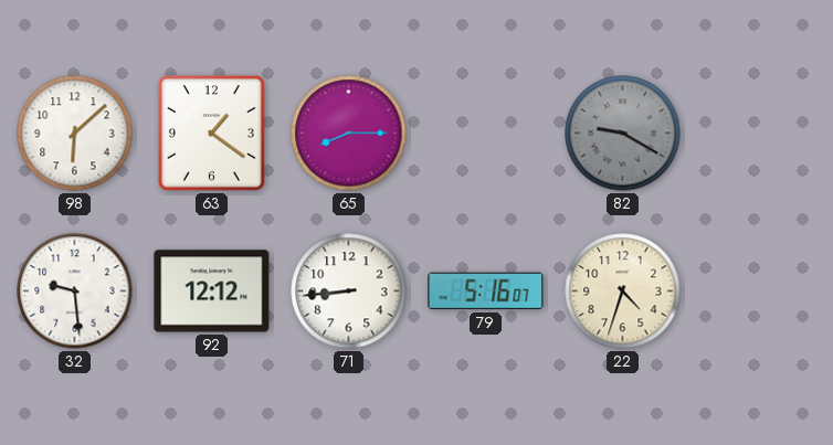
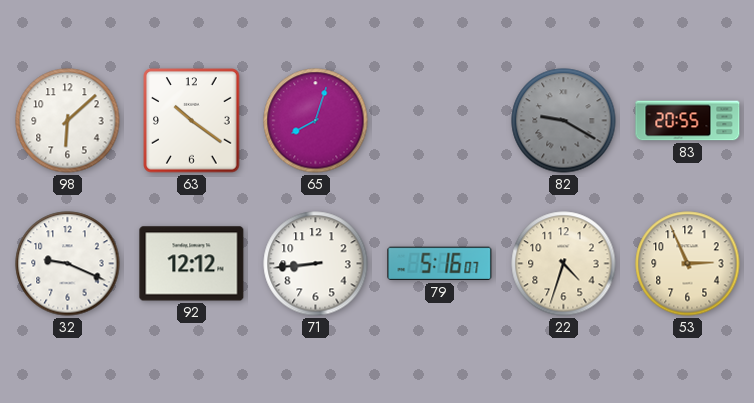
63: 1:21 -> 10:21
65: 8:15 -> 8:03
83: none -> 20:55
32: 9:29 -> 9:19
53: none -> 2:56
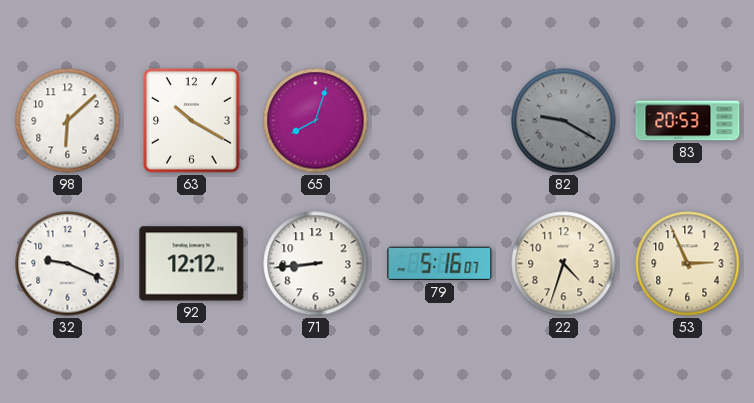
63: 10:21 -> 10:20
83: 20:55 -> 20:53
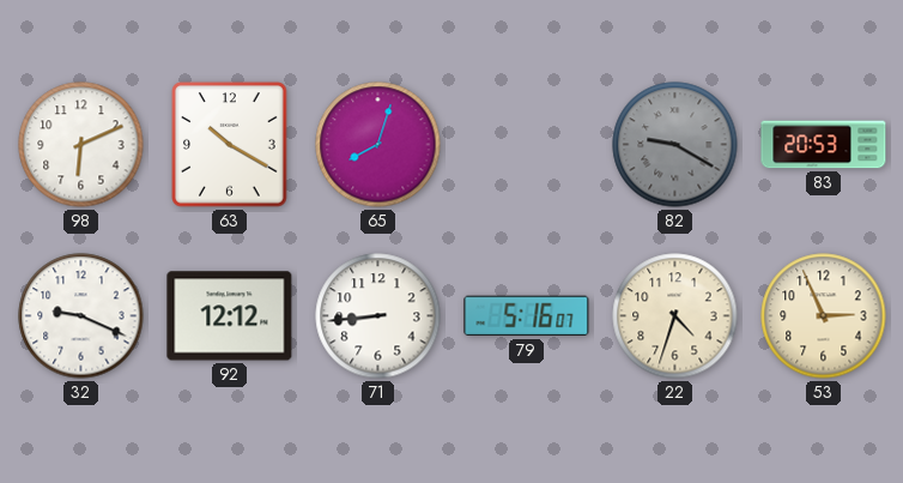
98: 6:08 -> 6:11
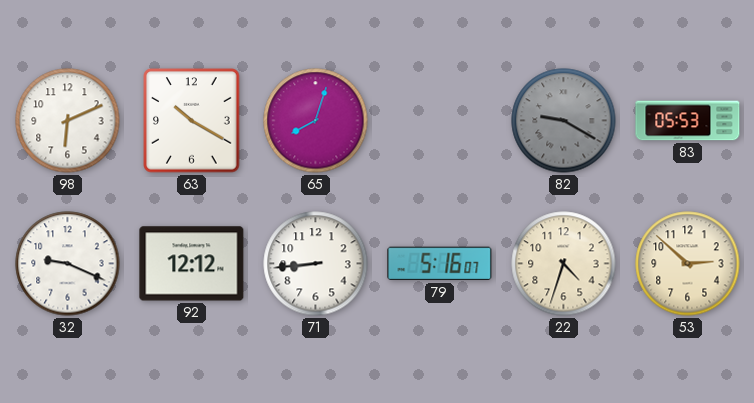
83: 20:53 -> 05:53
53: 2:56 -> 2:52
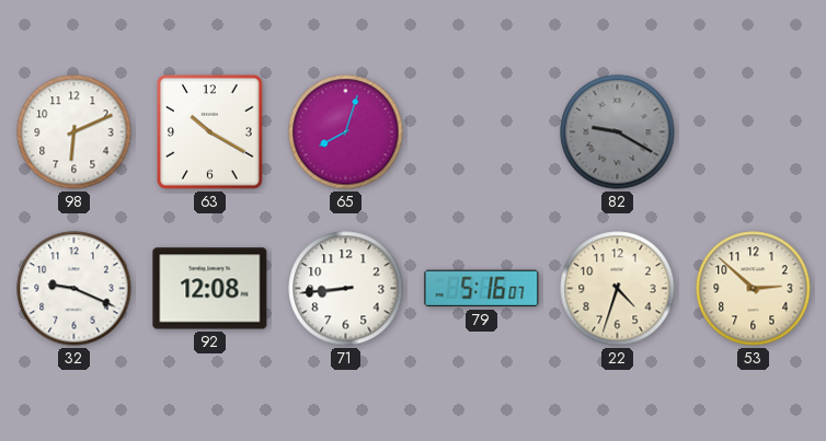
83: 05:53 -> none
92: 12:12 -> 12:08
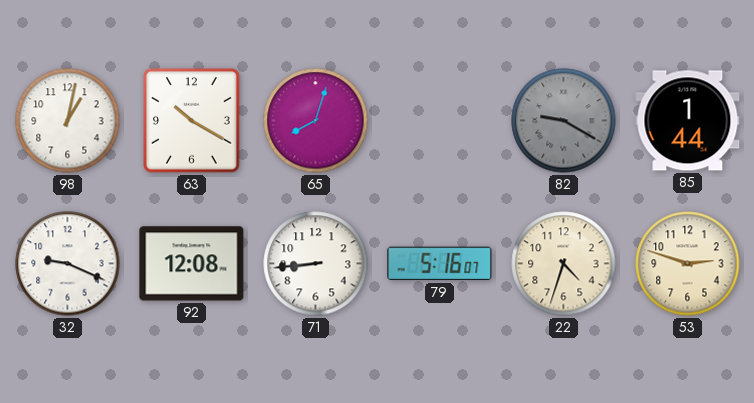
98: 6:11 -> 1:02
85: none -> 1:44
53: 2:52 -> 2:48
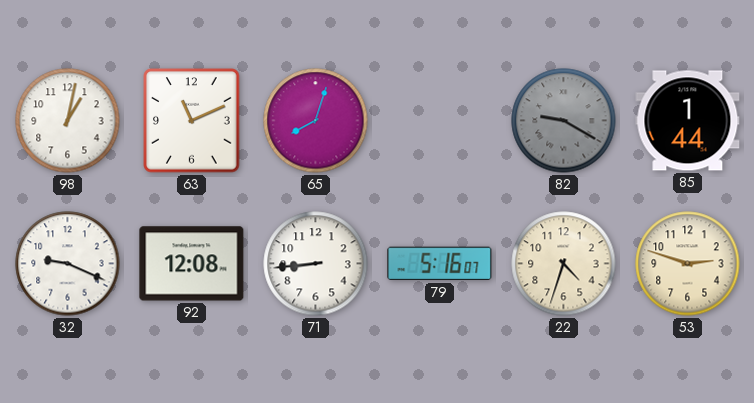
63: 10:20 -> 11:11
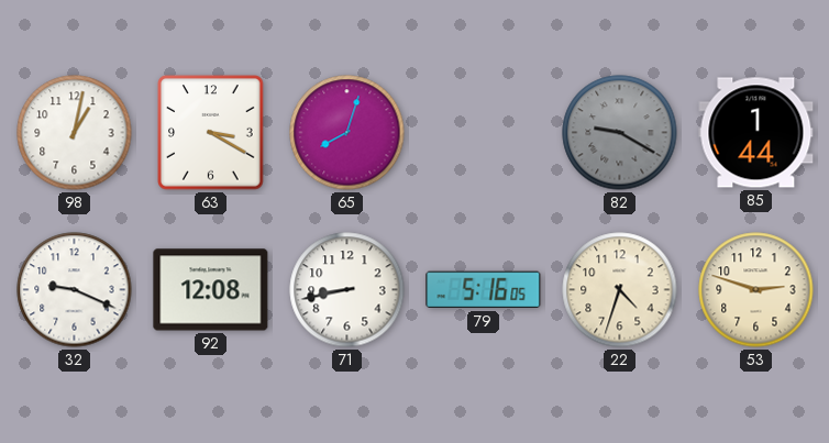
63: 11:11 -> 3:20
71: 8:44 -> 8:43
79: 5:16:07 -> 5:16:05
